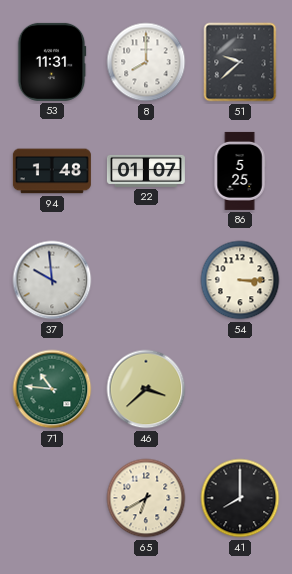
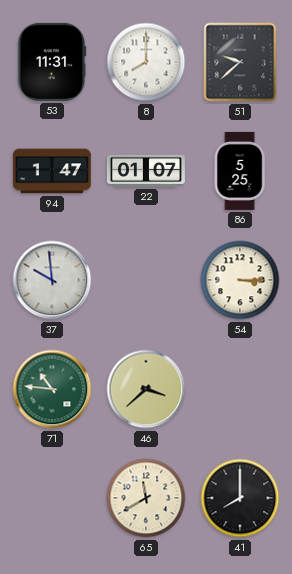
94: 1:48 -> 1:47
65: 6:40 -> 11:40
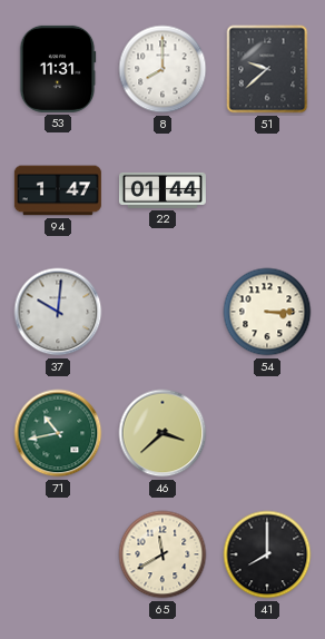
22: 01:07 -> 01:44
86: 5:25 -> none
37: 9:59 -> 10:01
71: 10:46 -> 10:43
